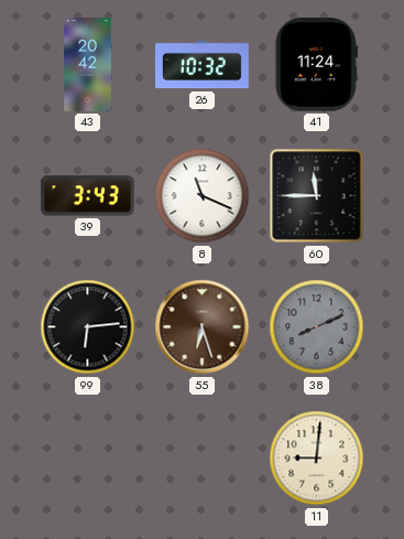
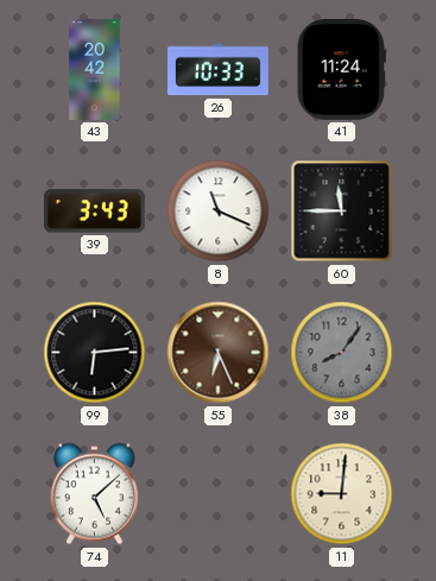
26: 10:32 -> 10:33
55: 6:27 -> 6:26
38: 8:11 -> 8:06
74: none -> 5:08
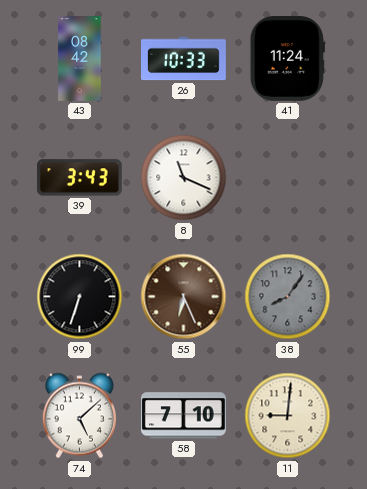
43: 20:42 -> 08:42
60: 11:45 -> none
99: 6:14 -> 6:33
58: none -> 7:10
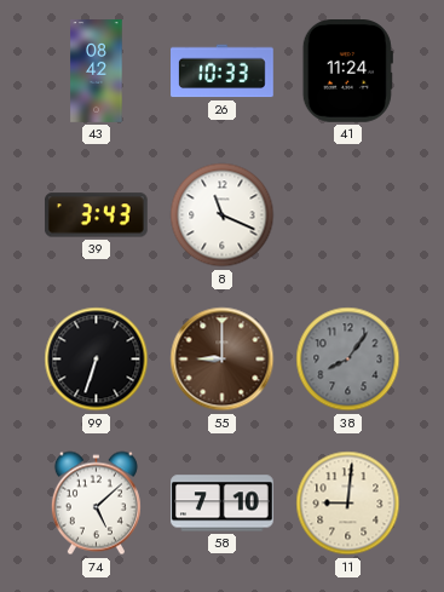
55: 6:26 -> 9:00
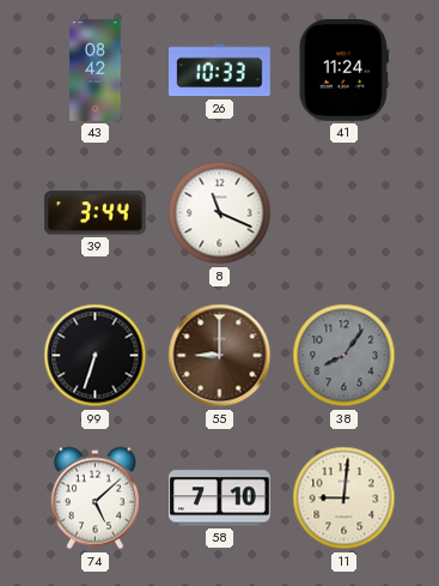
39: 3:43 -> 3:44
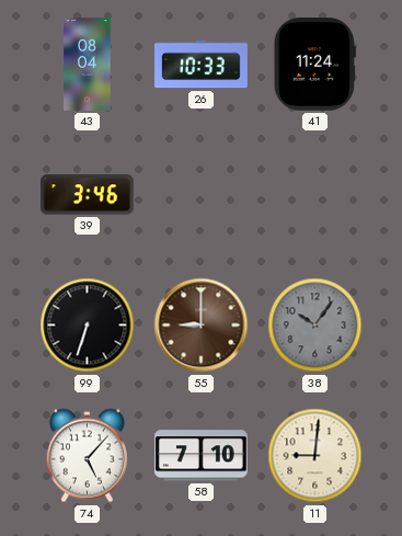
43: 08:42 -> 08:04
39: 3:44 -> 3:46
8: 11:19 -> none
38: 8:06 -> 10:06
74: 5:08 -> 5:07
